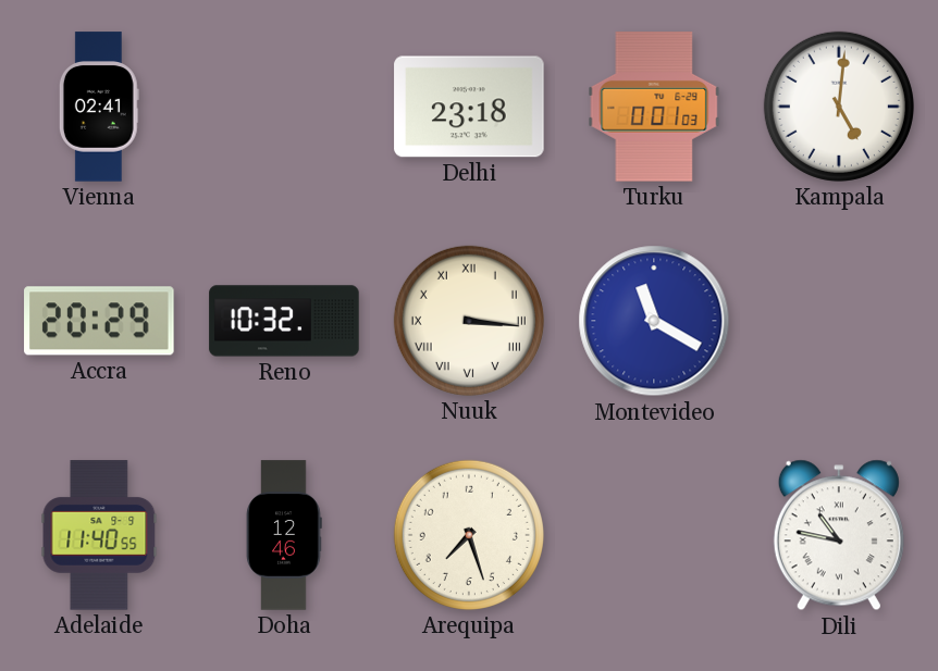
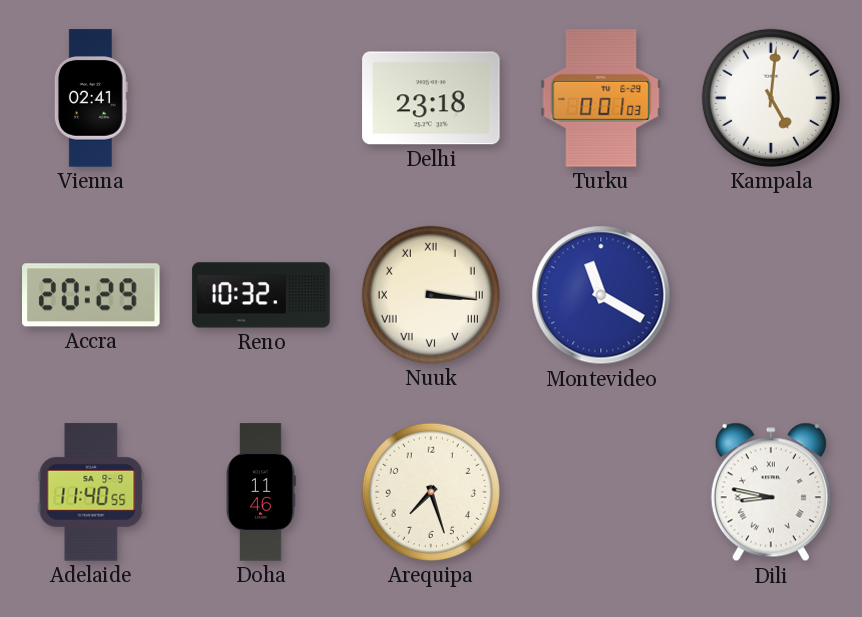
Doha: 12:46 -> 11:46
Dili: 10:47 -> 8:47
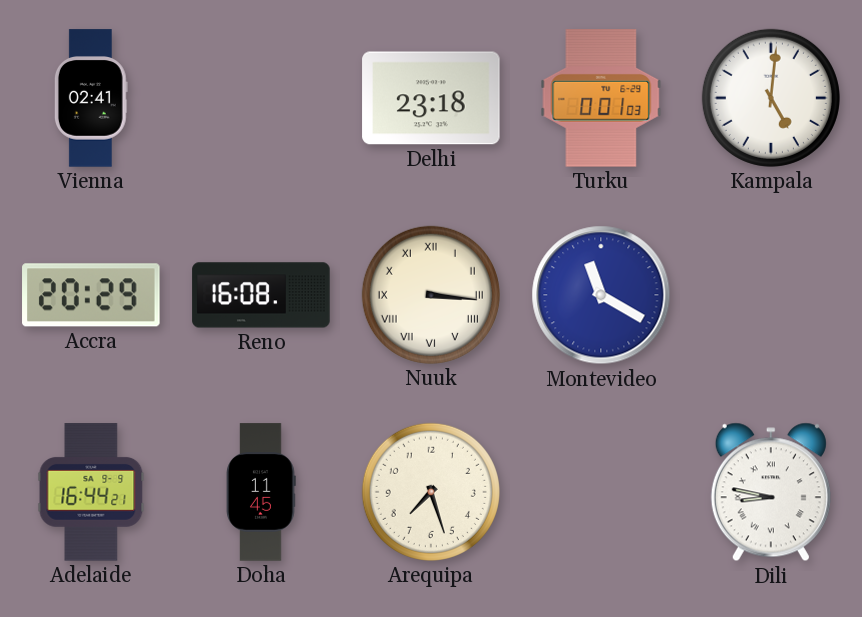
Reno: 10:32 -> 16:08
Adelaide: 11:40 -> 16:44
Doha: 11:46 -> 11:45
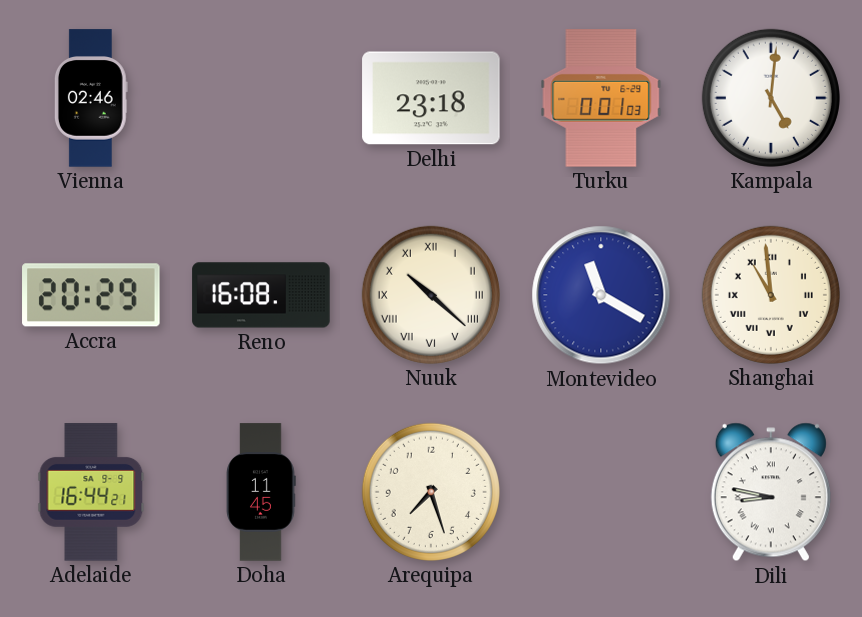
Vienna: 02:41 -> 02:46
Nuuk: 3:16 -> 10:22
Shanghai: none -> 10:59
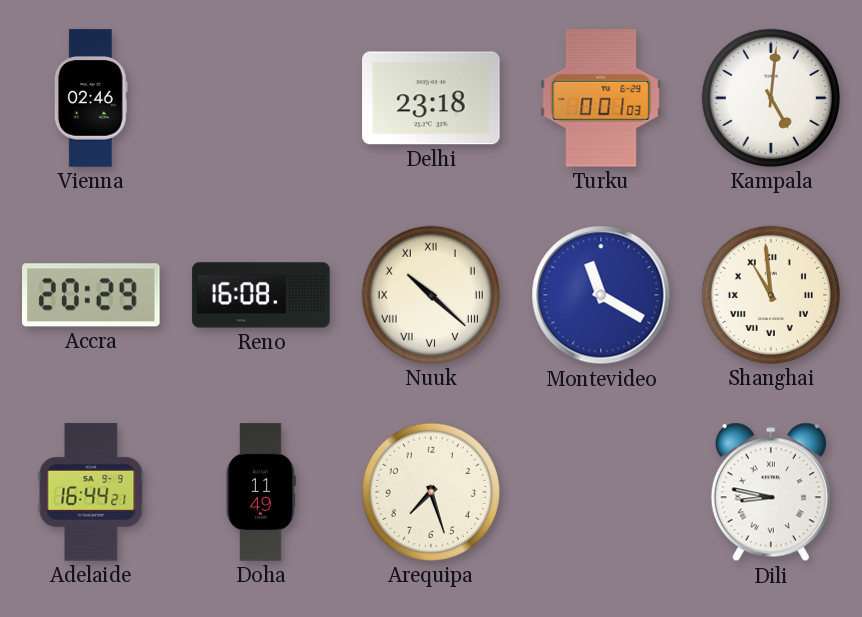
Doha: 11:45 -> 11:49
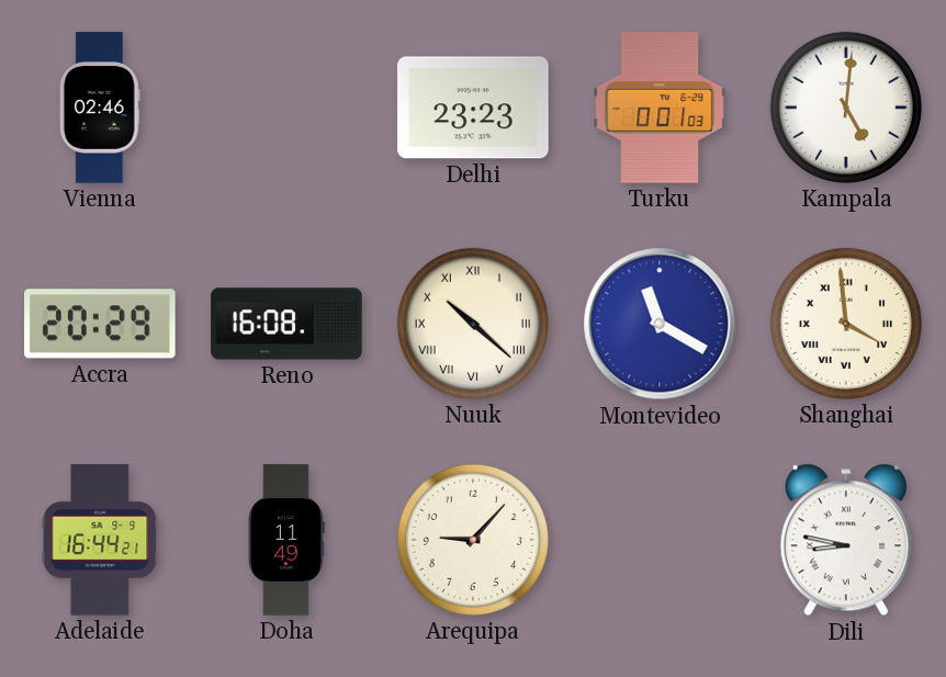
Delhi: 23:18 -> 23:23
Shanghai: 10:59 -> 3:59
Arequipa: 7:27 -> 9:07
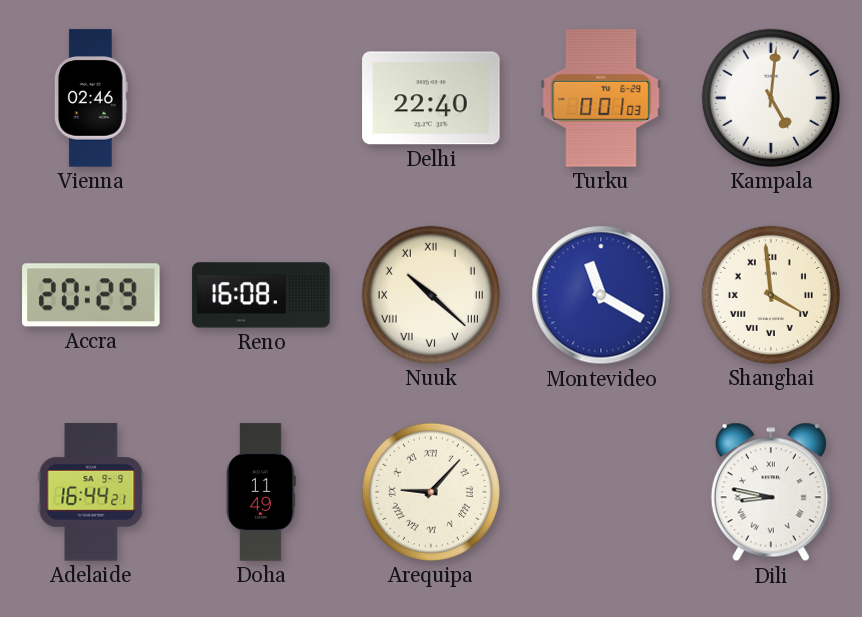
Delhi: 23:23 -> 22:40
Arequipa numerals: Arabic -> Roman
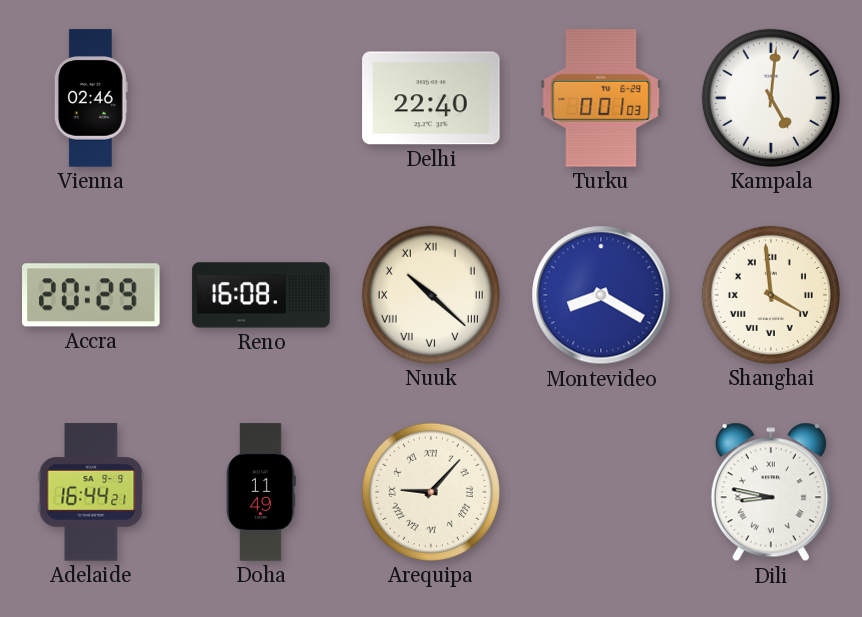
Montevideo: 11:20 -> 8:20
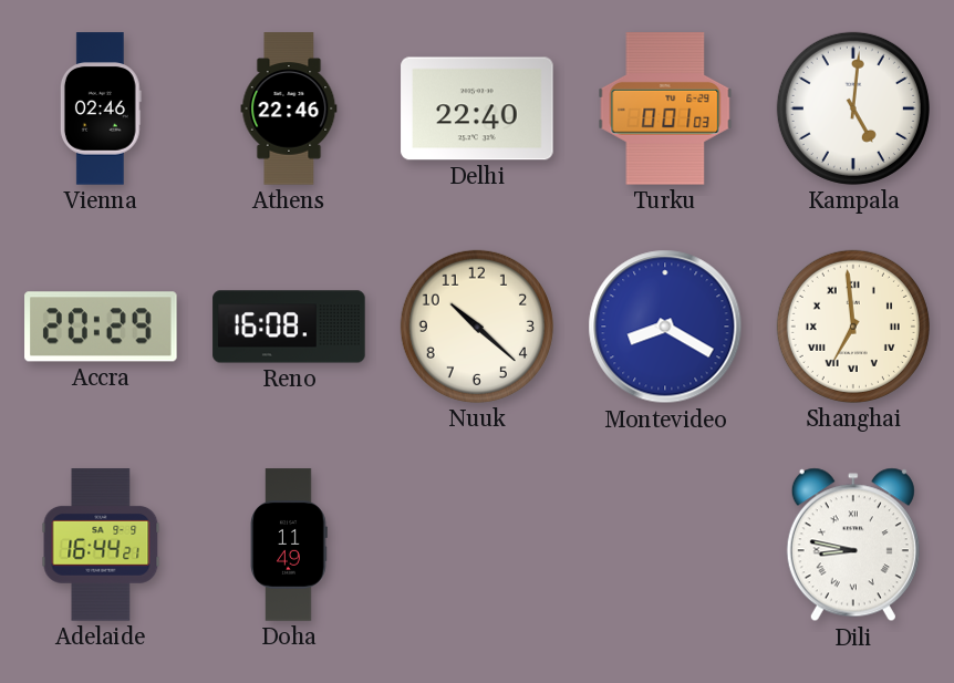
Athens: none -> 22:46
Nuuk numerals: Roman -> Arabic
Shanghai: 3:59 -> 6:59
Arequipa: 9:07 -> none
